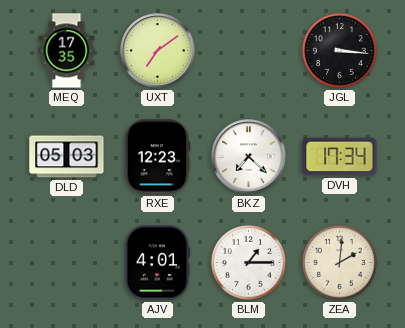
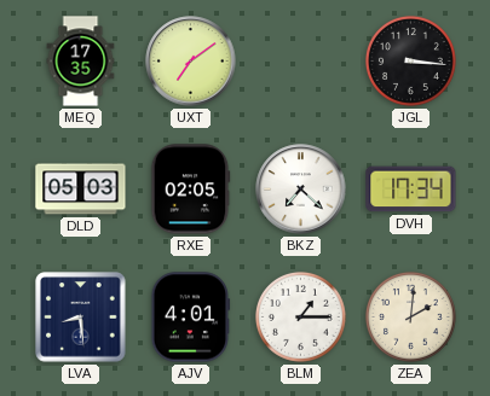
RXE: 12:23 -> 02:05
LVA: none -> 8:29
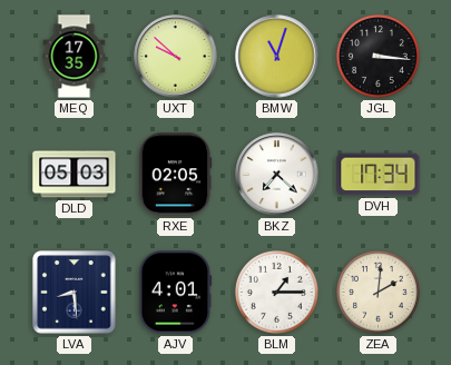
UXT: 7:09 -> 9:52
BMW: none -> 11:03
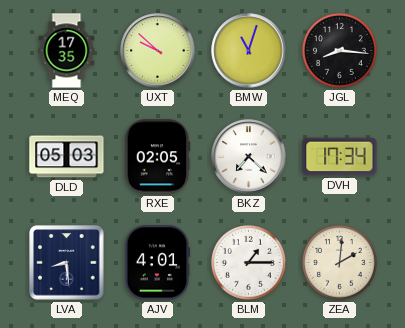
JGL: 3:16 -> 8:16
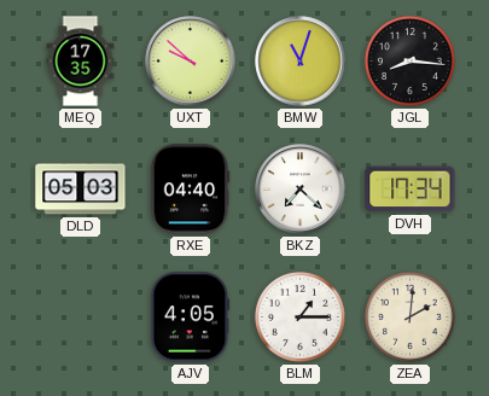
RXE: 02:05 -> 04:40
LVA: 8:29 -> none
AJV: 4:01 -> 4:05
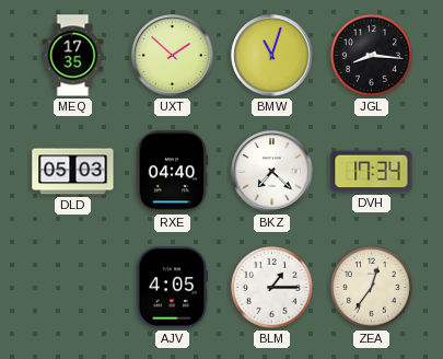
UXT: 9:52 -> 1:52
ZEA: 2:01 -> 12:36
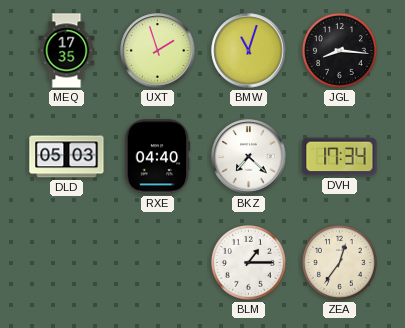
UXT: 1:52 -> 1:57
AJV: 4:05 -> none
